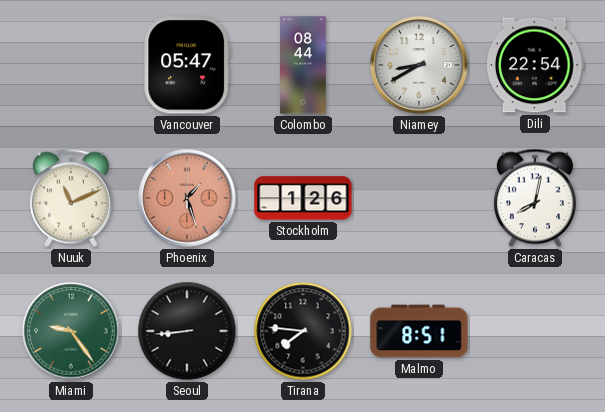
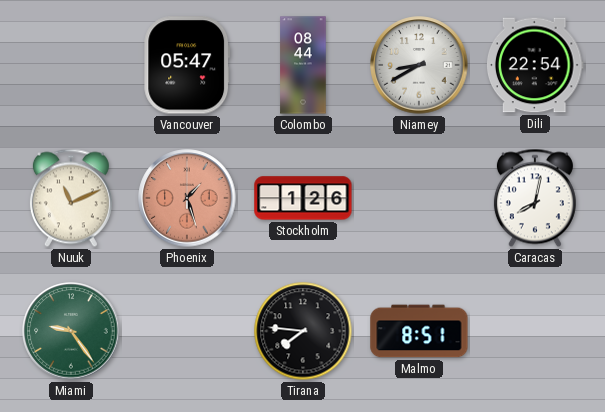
Seoul: 8:44 -> none
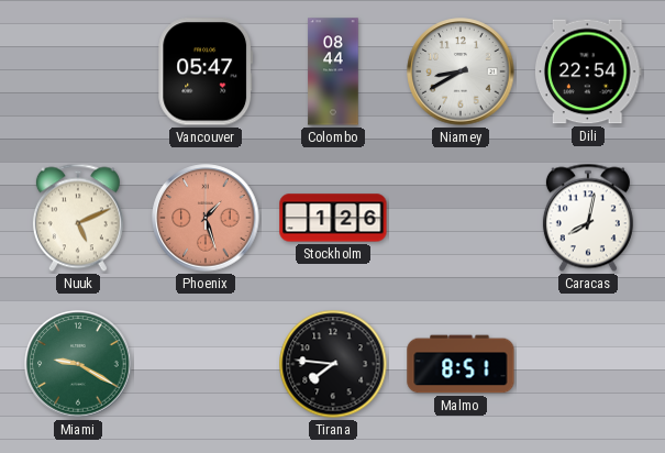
Nuuk: 11:11 -> 5:11
Miami: 9:24 -> 9:20
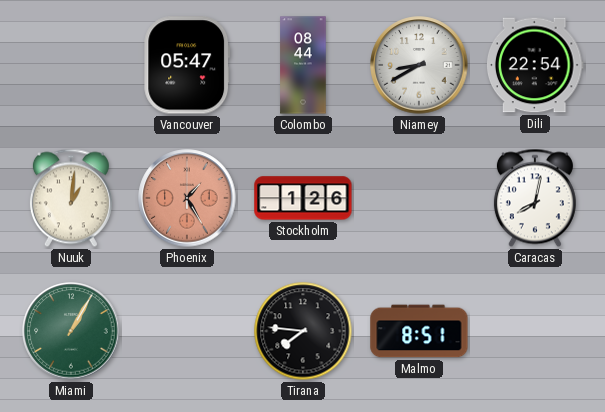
Nuuk: 5:11 -> 1:01
Phoenix: 1:27 -> 1:25
Miami: 9:20 -> 1:05
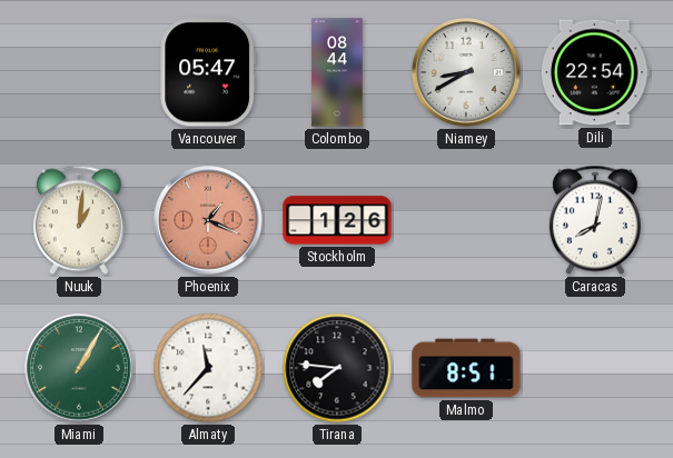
Phoenix: 1:25 -> 1:19
Almaty: none -> 11:37
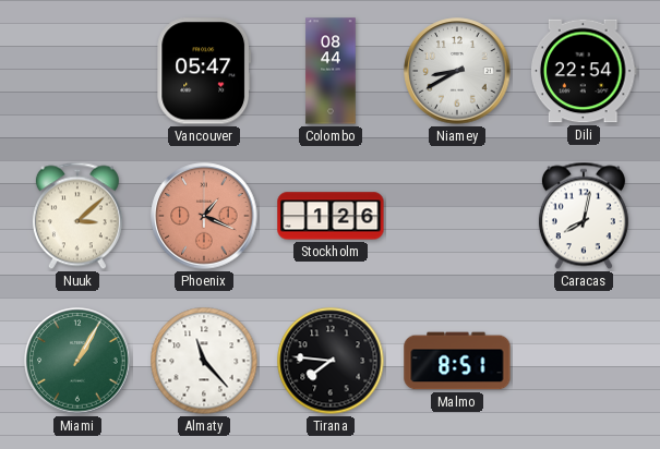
Nuuk: 1:01 -> 3:08
Almaty: 11:37 -> 11:23
